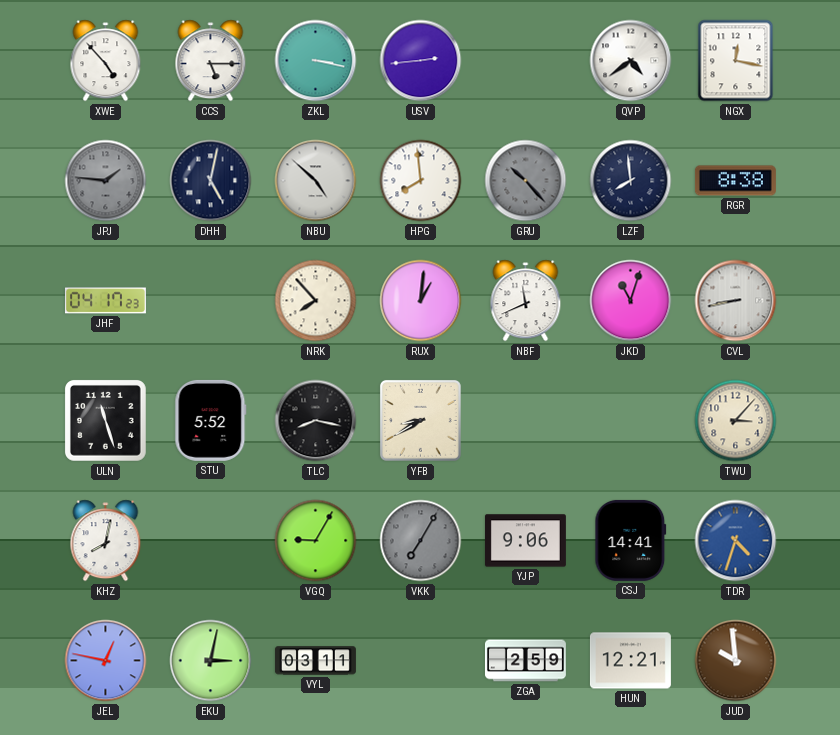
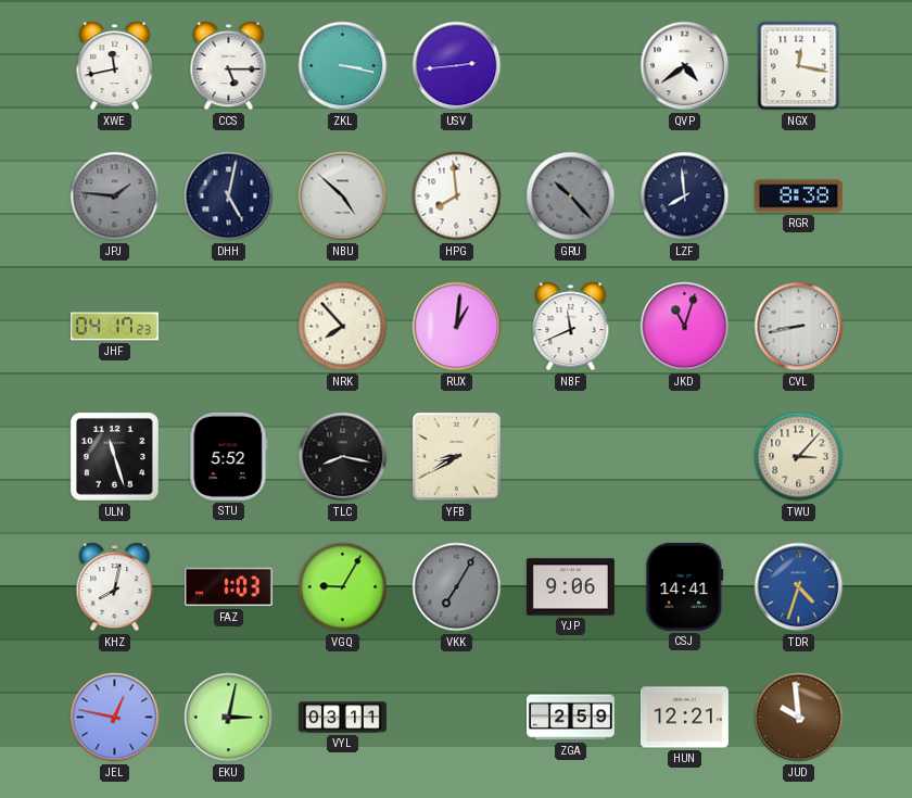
XWE: 4:53 -> 11:43
FAZ: none -> 1:03
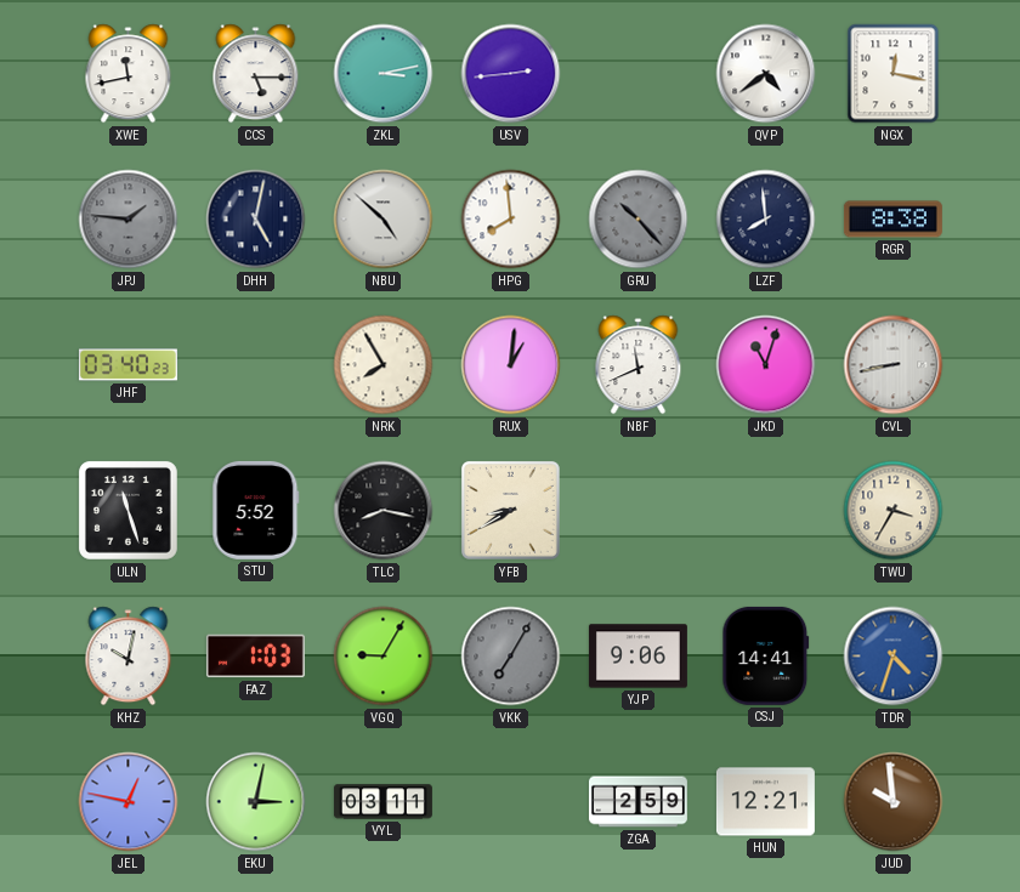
ZKL: 3:17 -> 3:13
JHF: 04:17 -> 03:40
NRK: 7:53 -> 7:55
TWU: 3:07 -> 3:35
KHZ: 8:02 -> 10:02
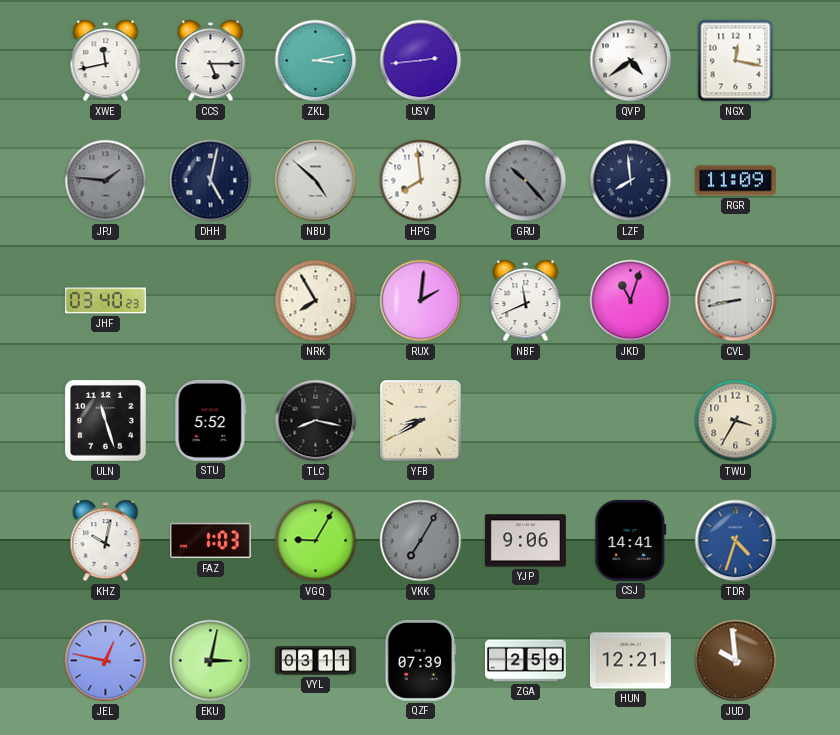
RGR: 8:38 -> 11:09
RUX: 1:01 -> 2:01
QZF: none -> 07:39
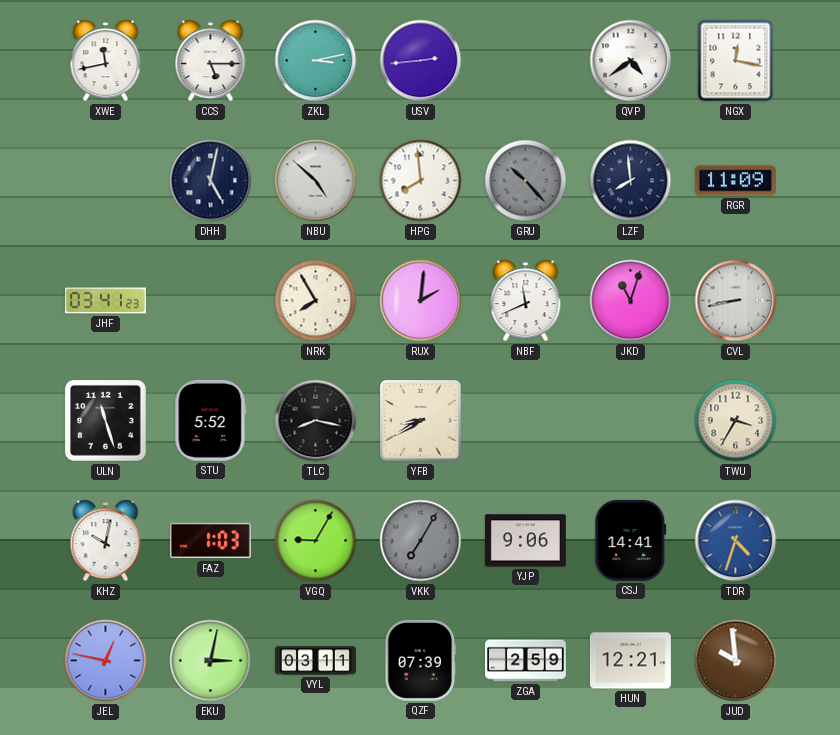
JPJ: 1:46 -> none
JHF: 03:40 -> 03:41
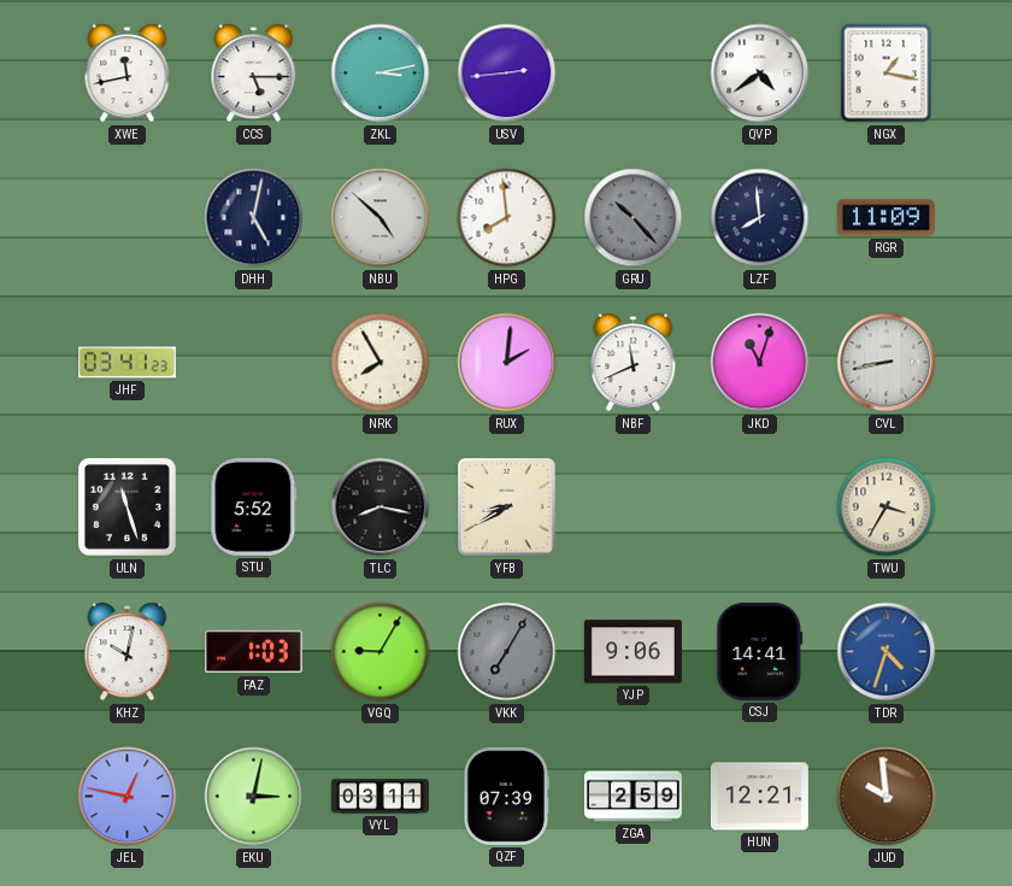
NGX: 12:17 -> 1:17
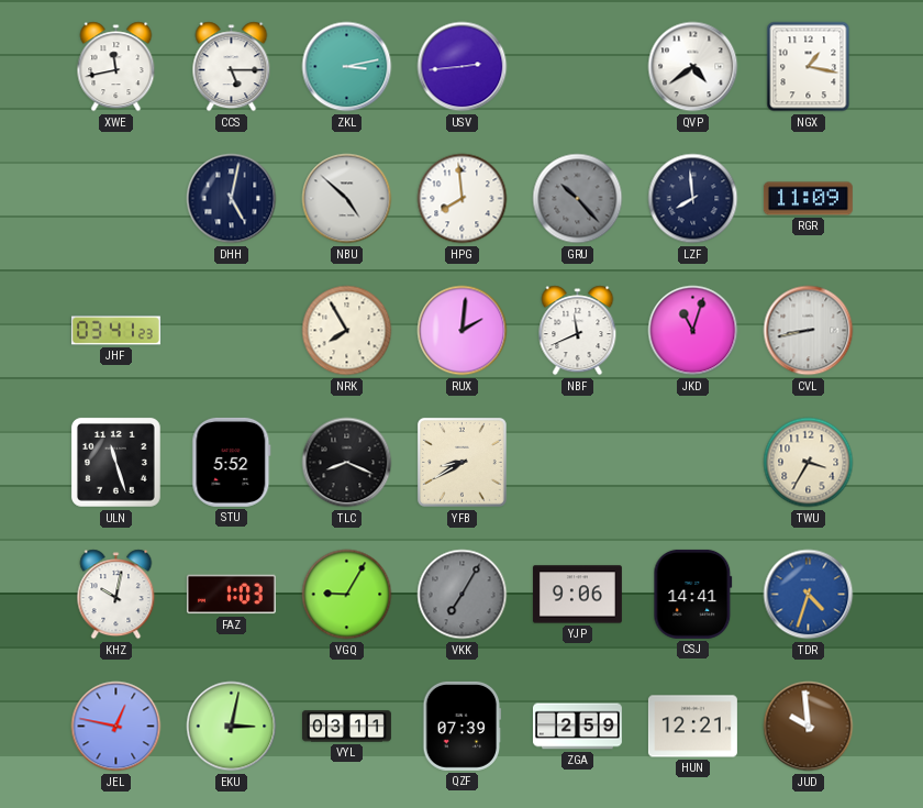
TLC: 8:17 -> 8:19
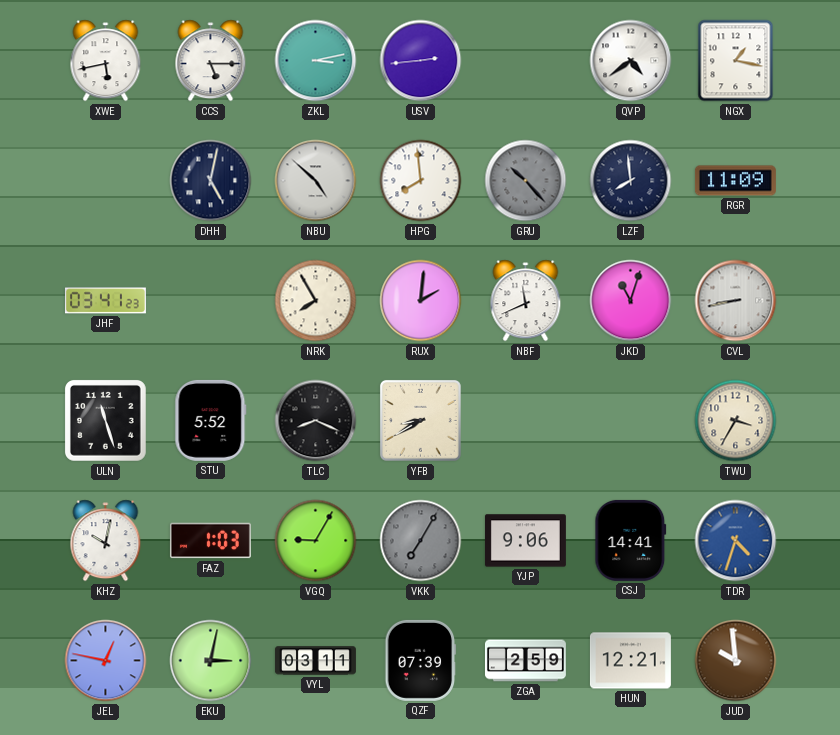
XWE: 11:43 -> 5:43
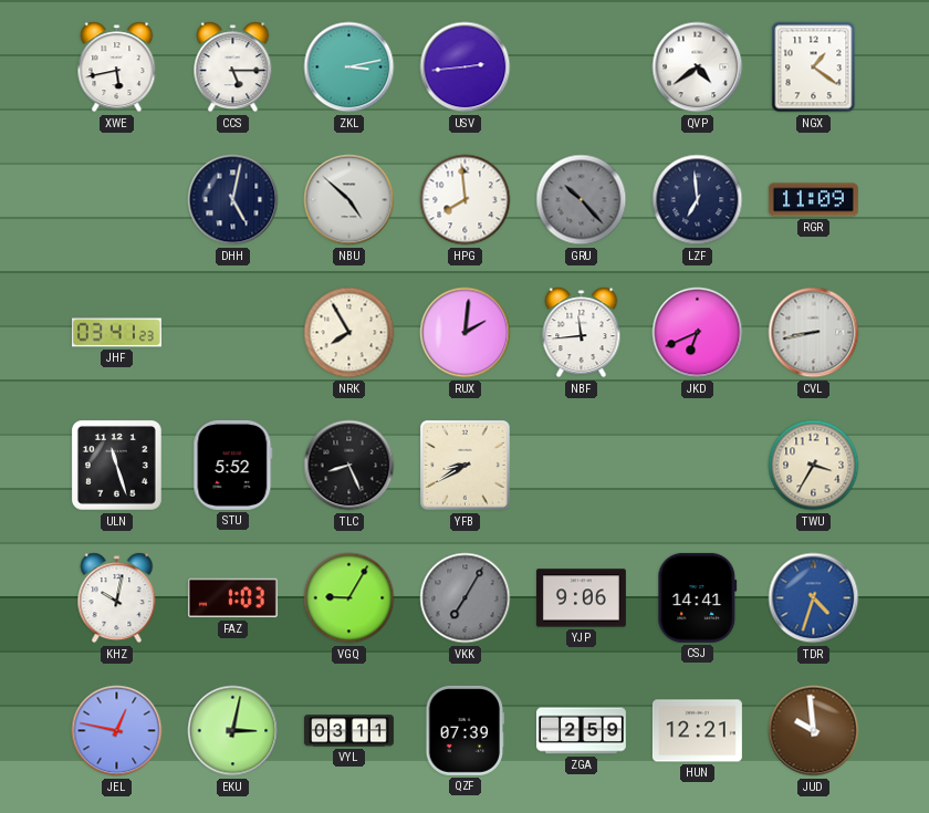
NGX: 1:17 -> 1:21
LZF: 7:59 -> 6:59
NBF: 11:41 -> 11:44
JKD: 11:03 -> 6:41
TLC: 8:19 -> 8:26
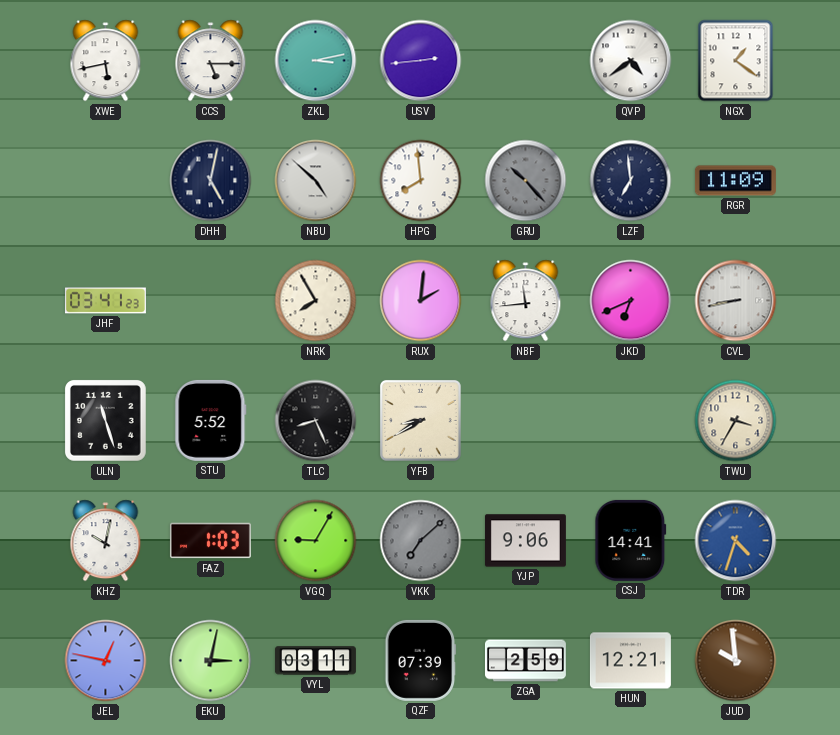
VKK: 7:05 -> 7:08
